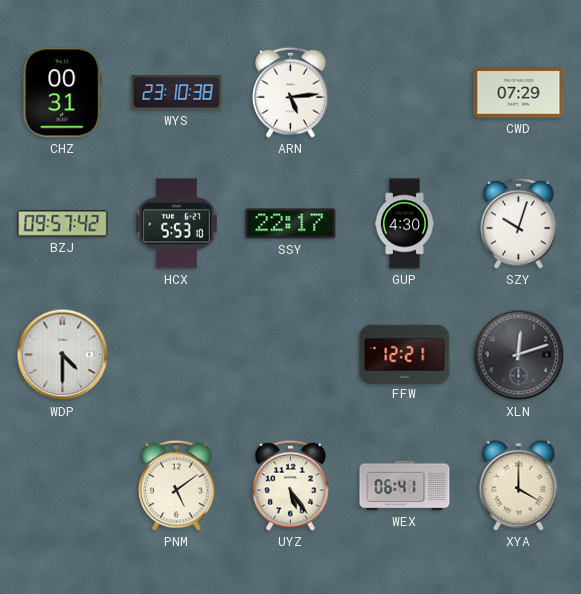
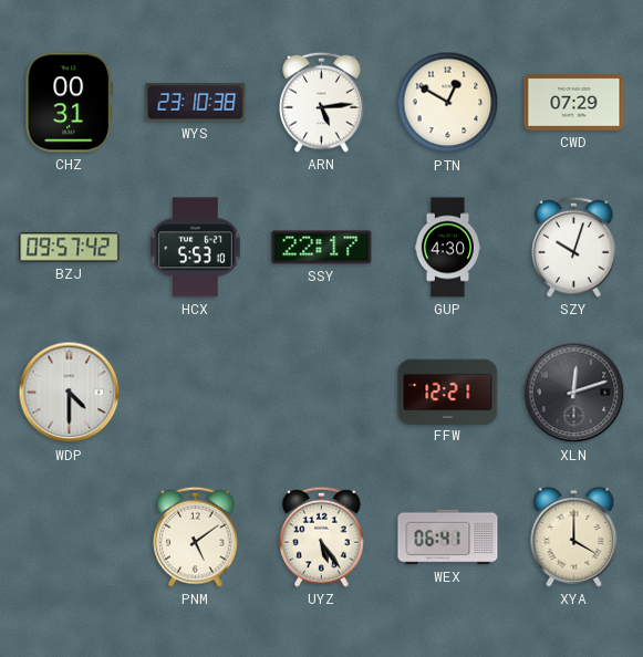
PTN: none -> 12:50
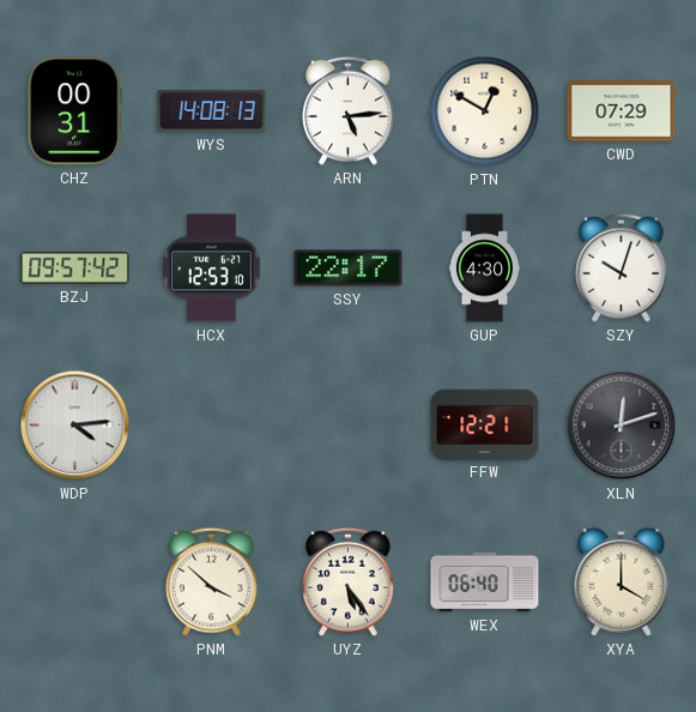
WYS: 23:10 -> 14:08
HCX: 5:53 -> 12:53
WDP: 4:30 -> 4:14
PNM: 5:09 -> 3:52
WEX: 06:41 -> 06:40
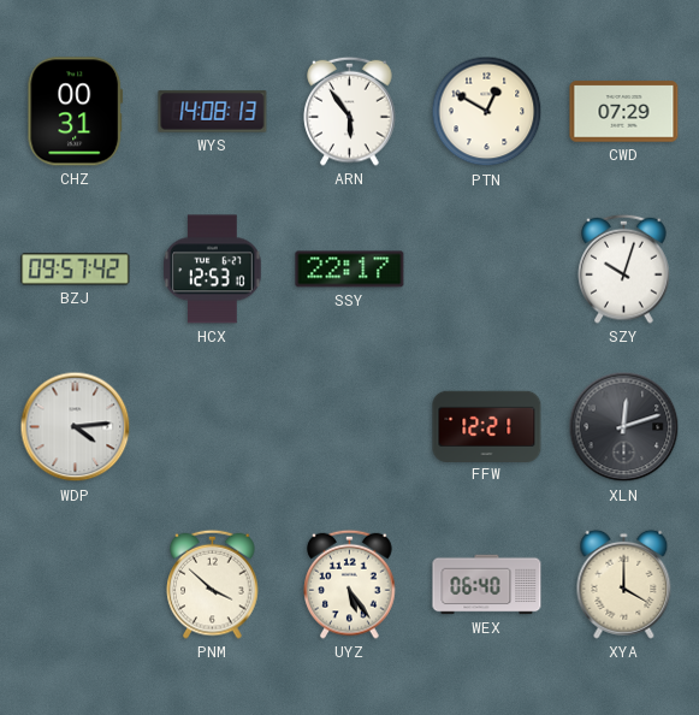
ARN: 5:14 -> 5:54
GUP: 4:30 -> none
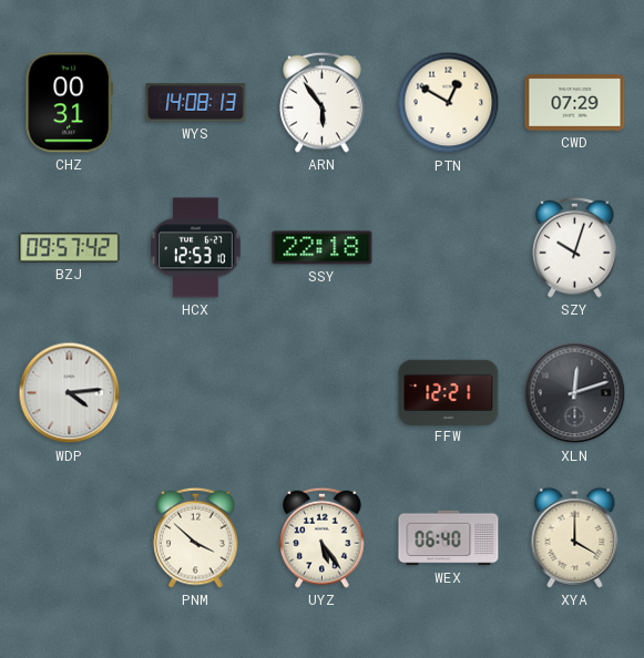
SSY: 22:17 -> 22:18
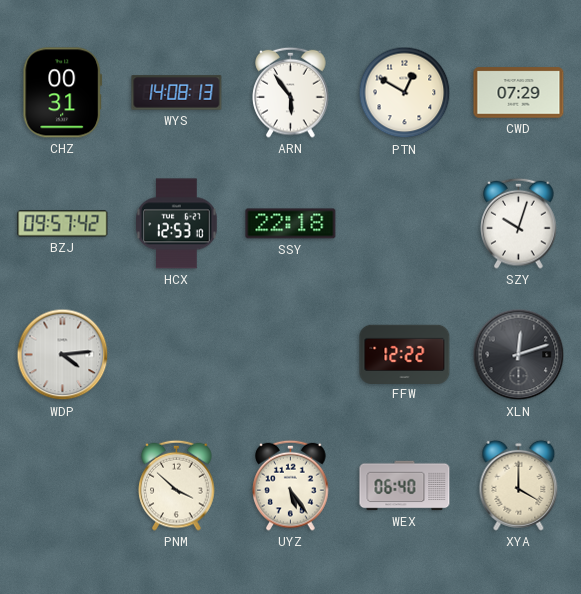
FFW: 12:21 -> 12:22
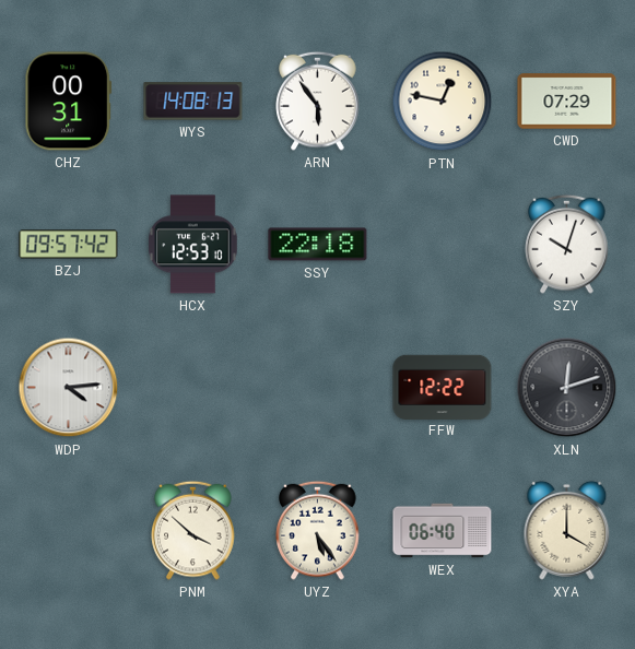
PTN: 12:50 -> 12:47
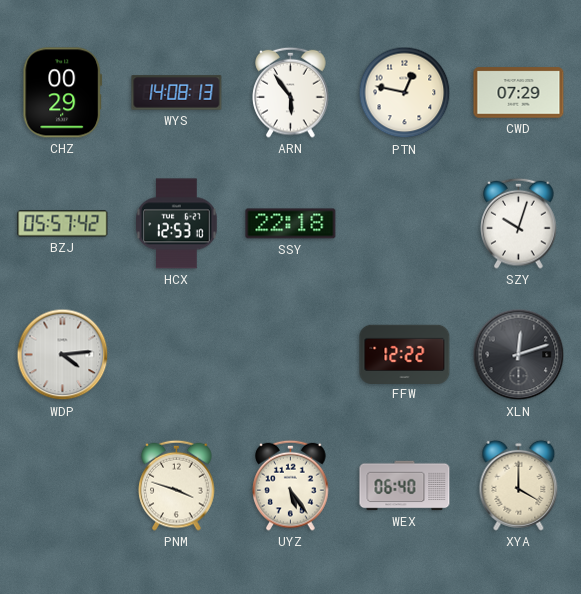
CHZ: 00:31 -> 00:29
BZJ: 09:57 -> 05:57
PNM: 3:52 -> 3:48
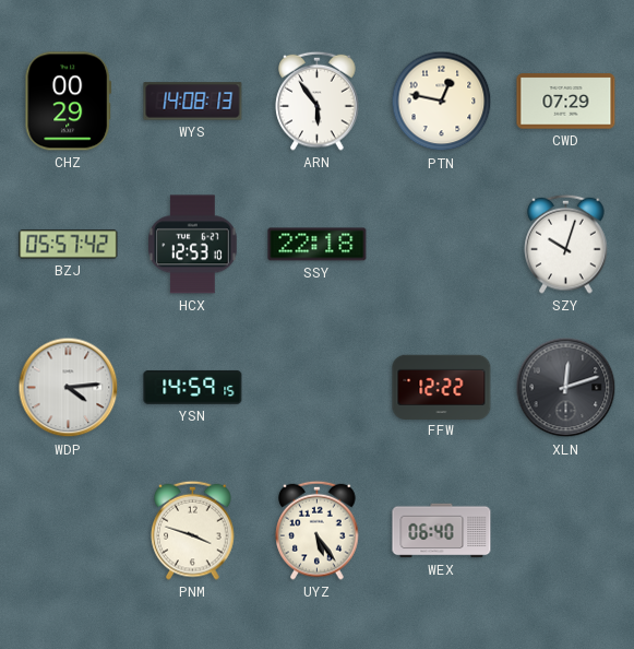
YSN: none -> 14:59
XYA: 4:00 -> none
